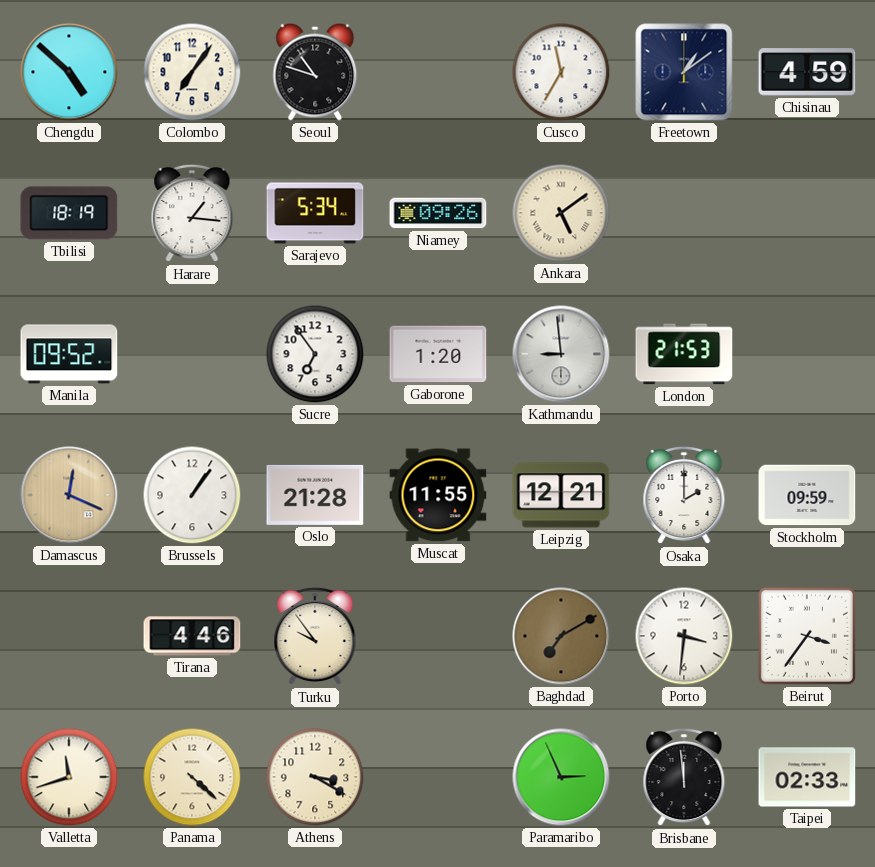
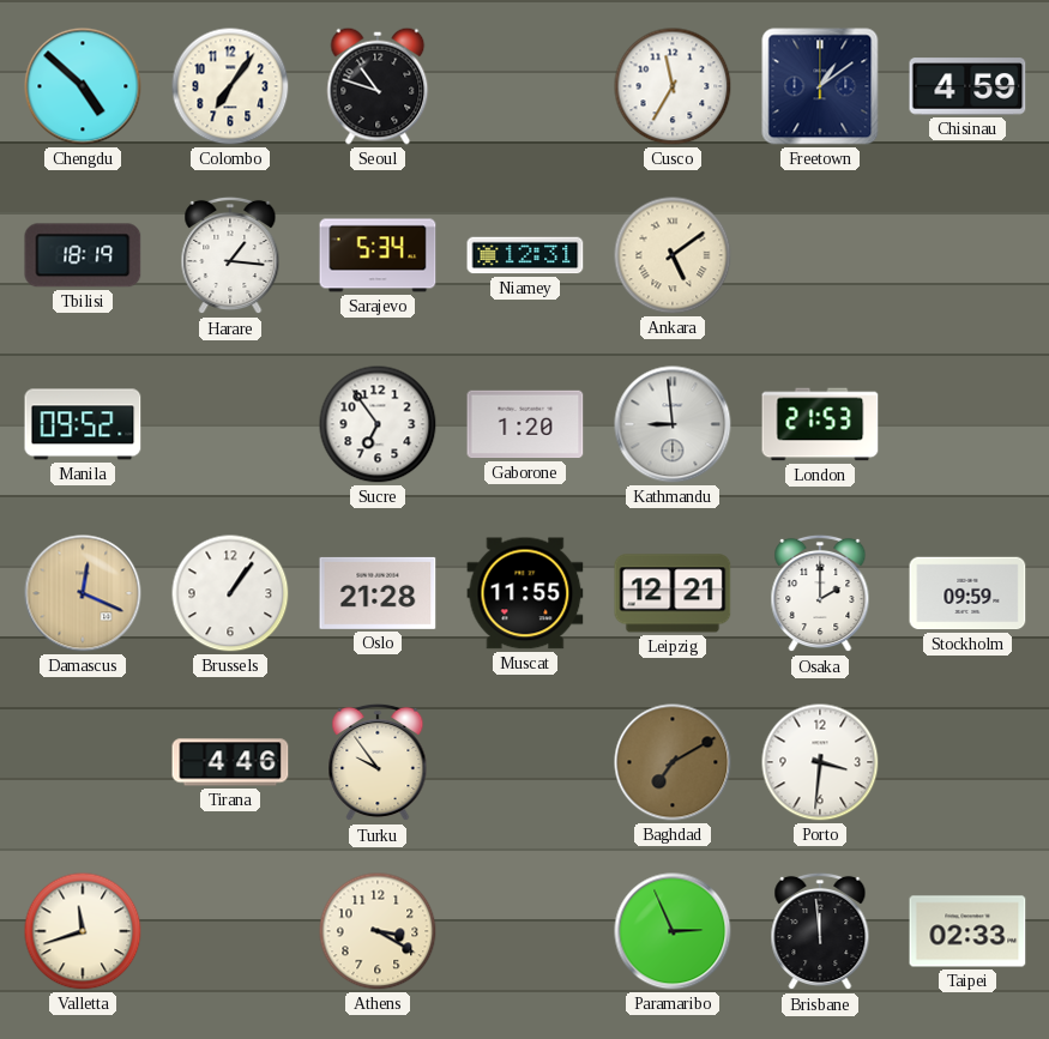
Niamey: 09:26 -> 12:31
Beirut: 3:36 -> none
Panama: 4:22 -> none
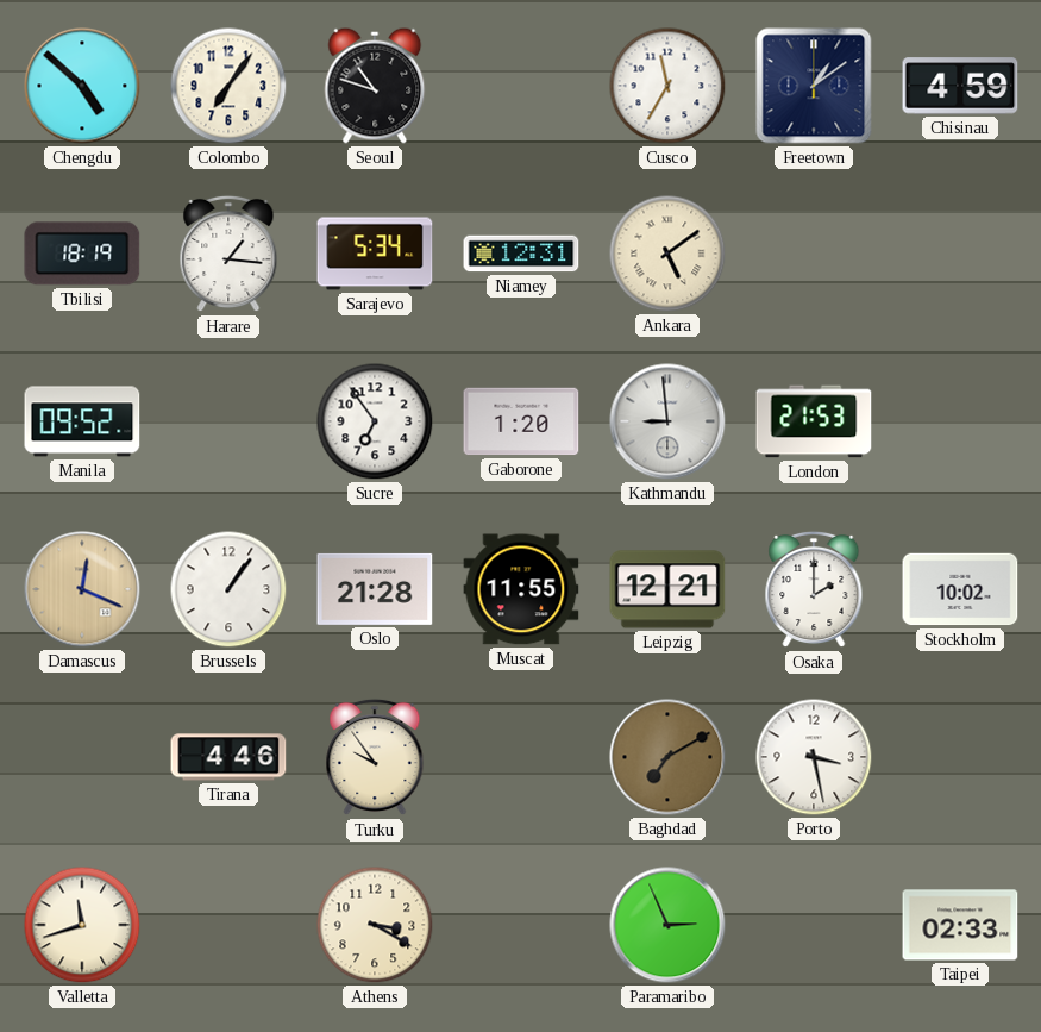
Stockholm: 09:59 -> 10:02
Porto: 3:31 -> 3:28
Brisbane: 11:59 -> none
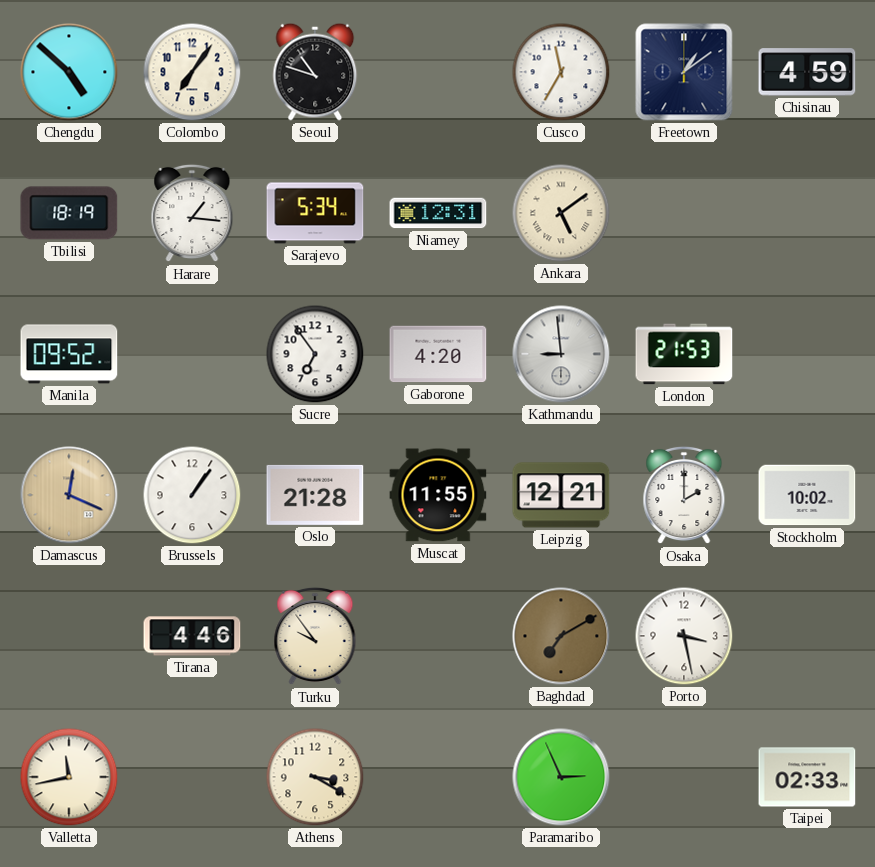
Gaborone: 1:20 -> 4:20
Valletta: 11:42 -> 11:43
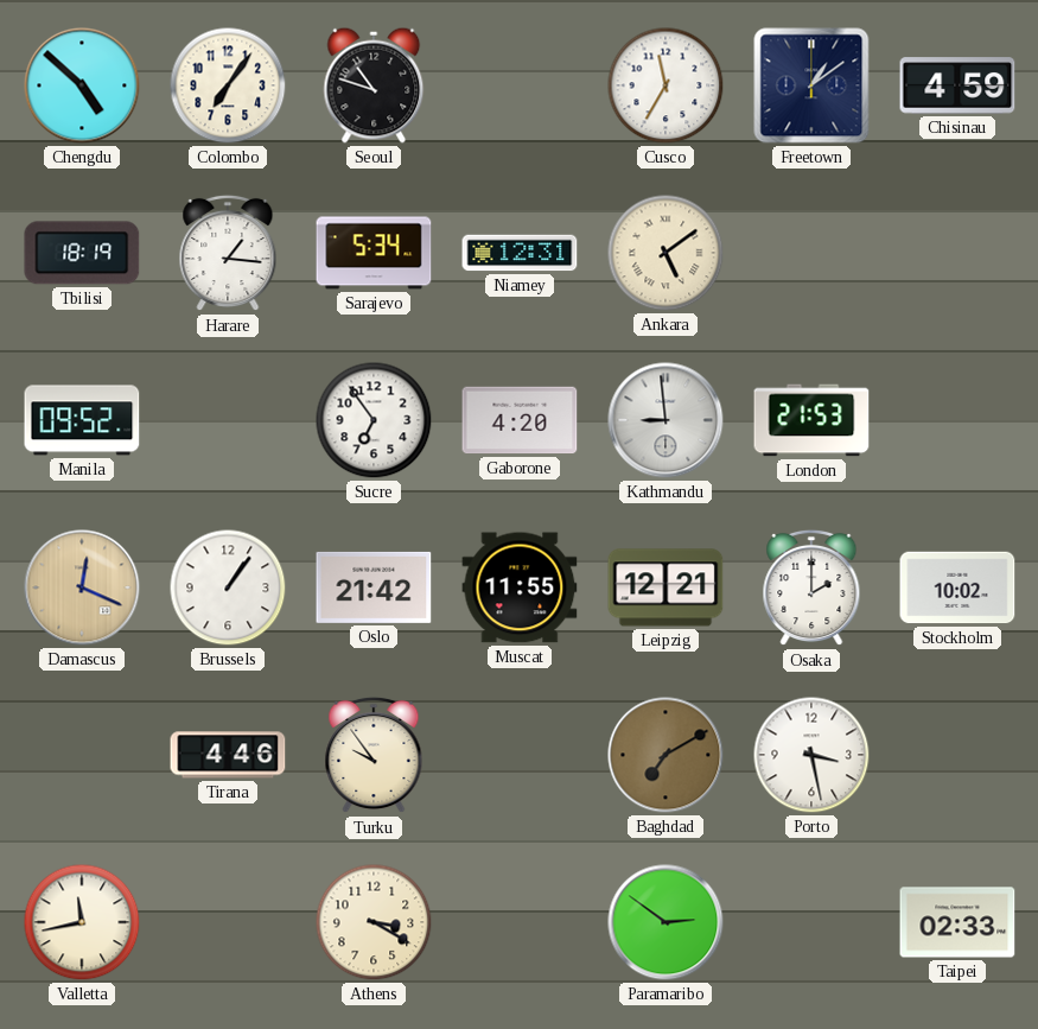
Oslo: 21:28 -> 21:42
Paramaribo: 2:56 -> 2:51
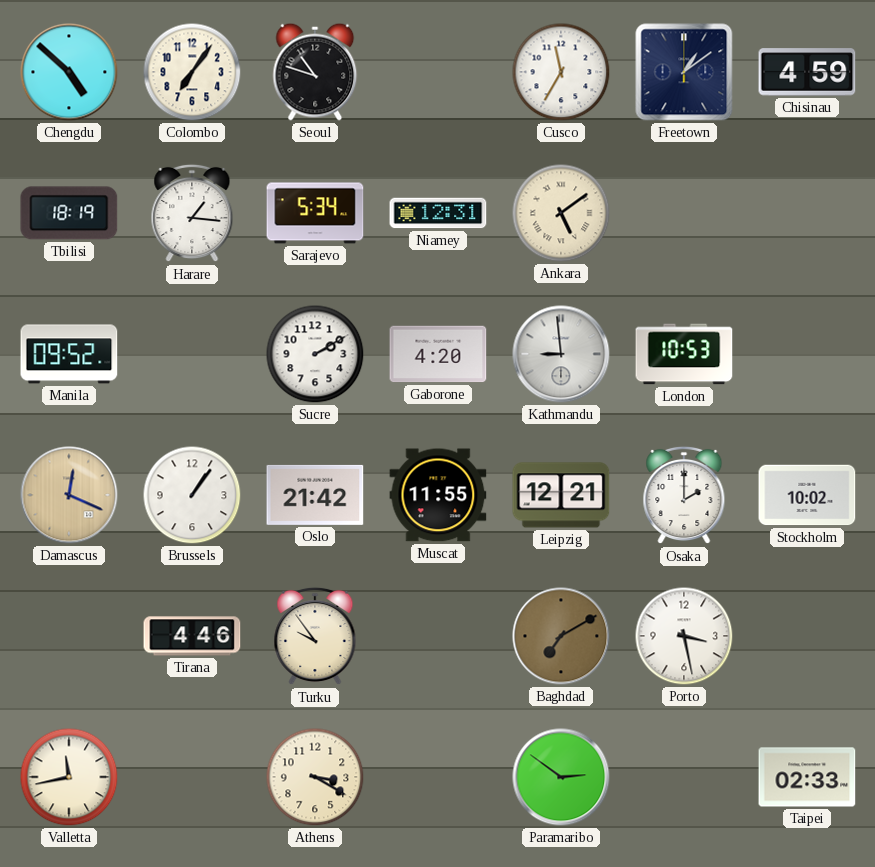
Sucre: 6:54 -> 2:10
London: 21:53 -> 10:53
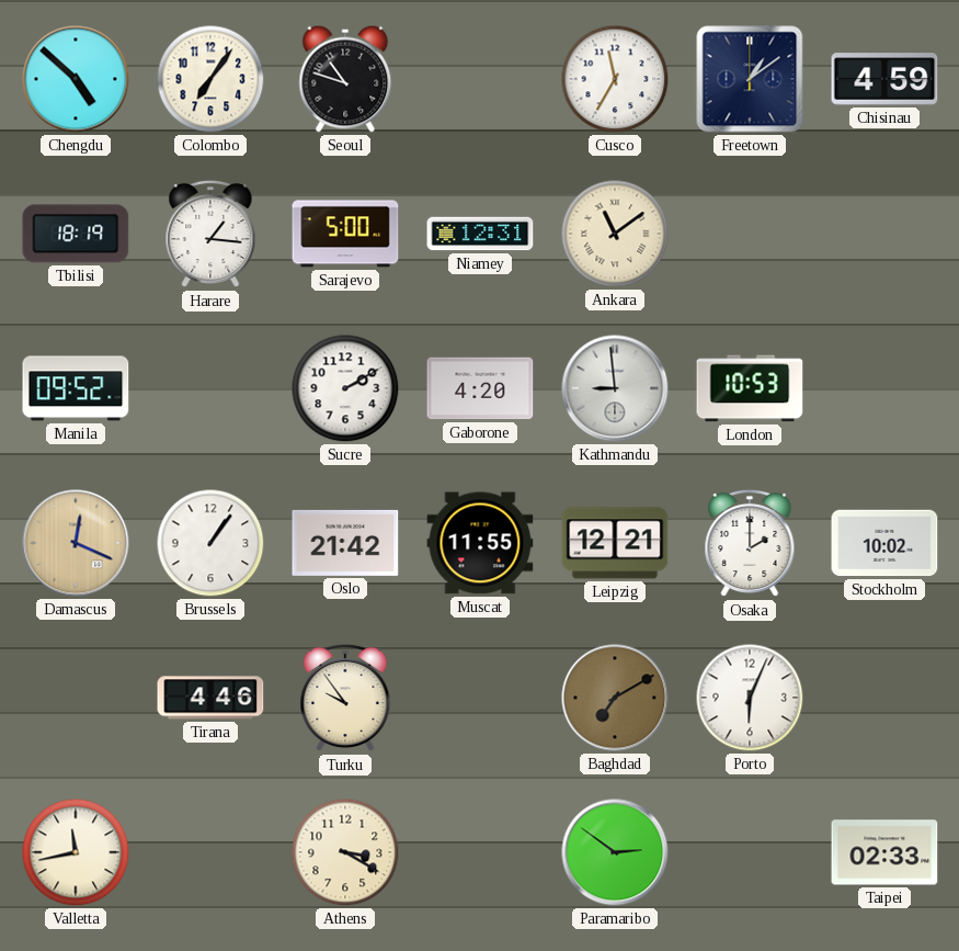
Sarajevo: 5:34 -> 5:00
Ankara: 5:09 -> 11:09
Porto: 3:28 -> 6:04
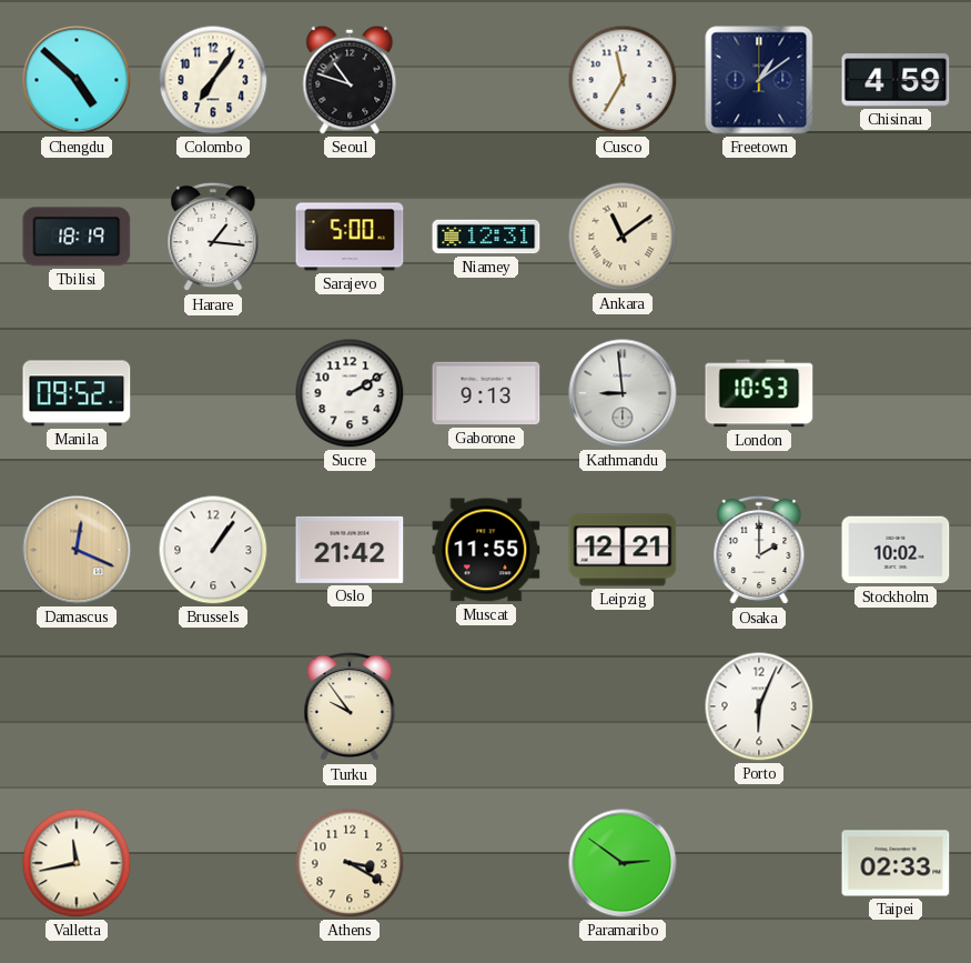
Gaborone: 4:20 -> 9:13
Tirana: 4:46 -> none
Baghdad: 7:10 -> none
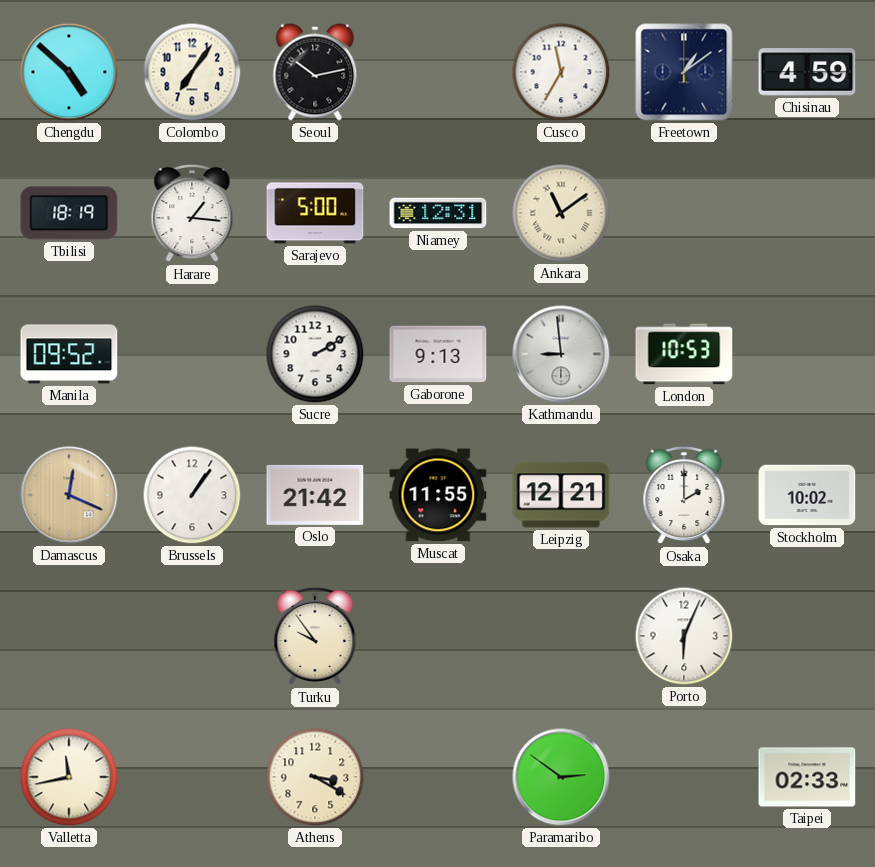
Seoul: 10:48 -> 10:13
